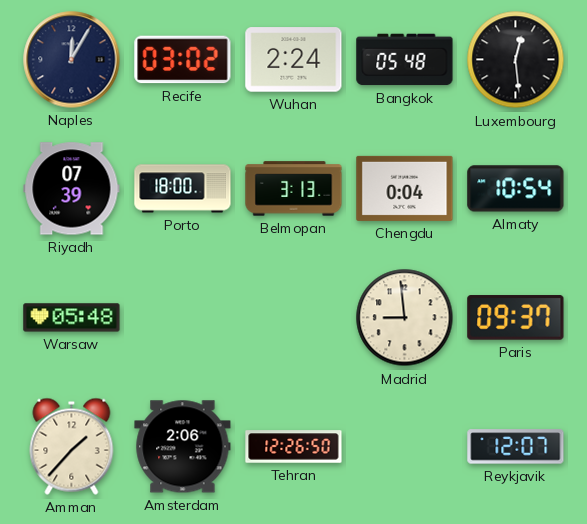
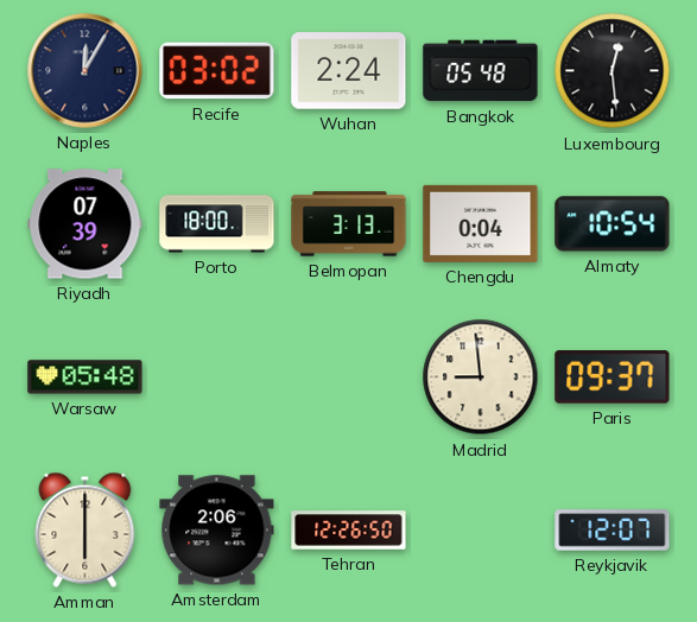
Amman: 1:37 -> 6:00
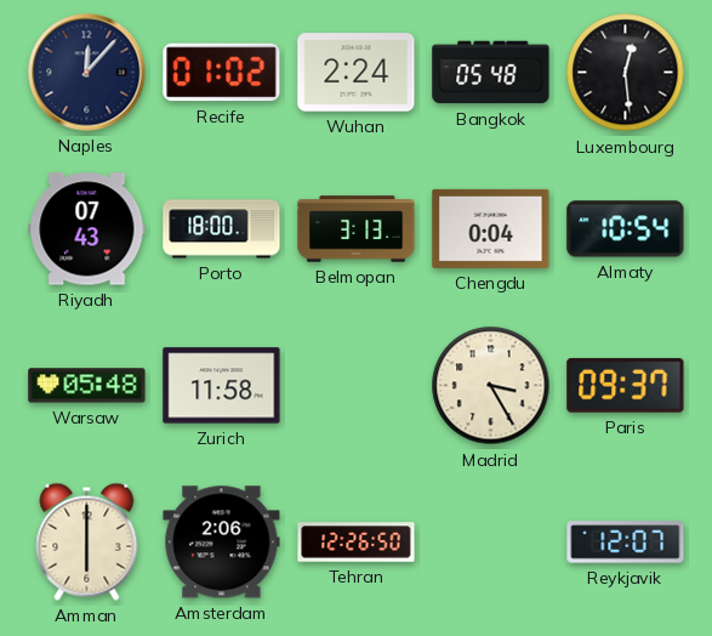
Naples: 12:05 -> 12:07
Recife: 03:02 -> 01:02
Riyadh: 07:39 -> 07:43
Zurich: none -> 11:58
Madrid: 8:59 -> 3:25
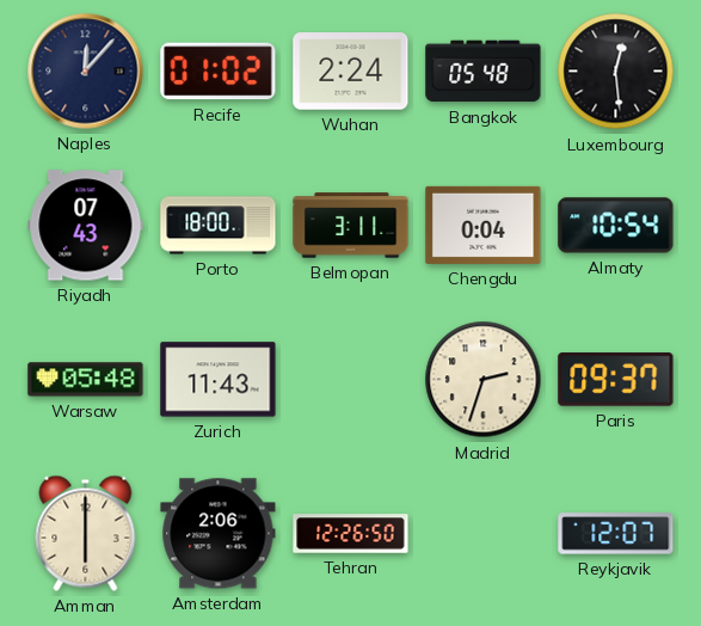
Belmopan: 3:13 -> 3:11
Zurich: 11:58 -> 11:43
Madrid: 3:25 -> 2:33
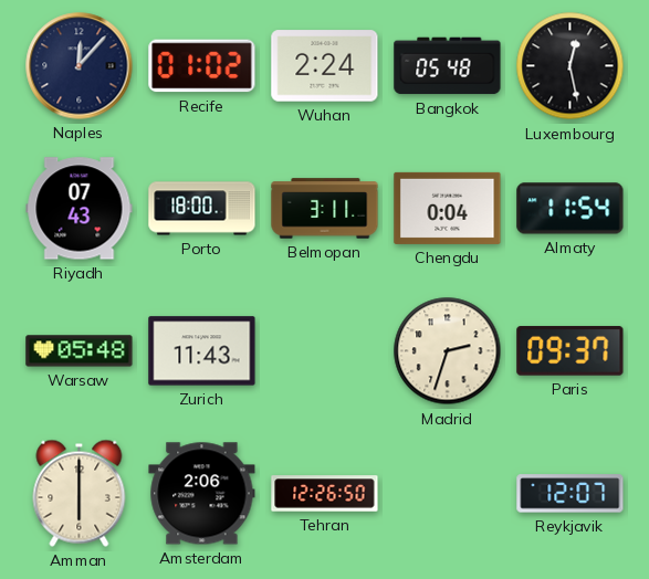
Luxembourg: 12:29 -> 12:28
Almaty: 10:54 -> 11:54
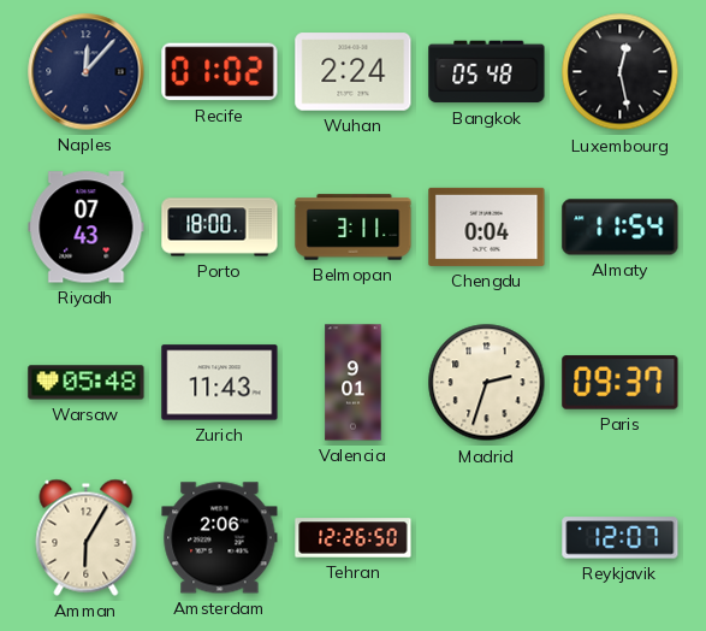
Valencia: none -> 9:01
Amman: 6:00 -> 6:05
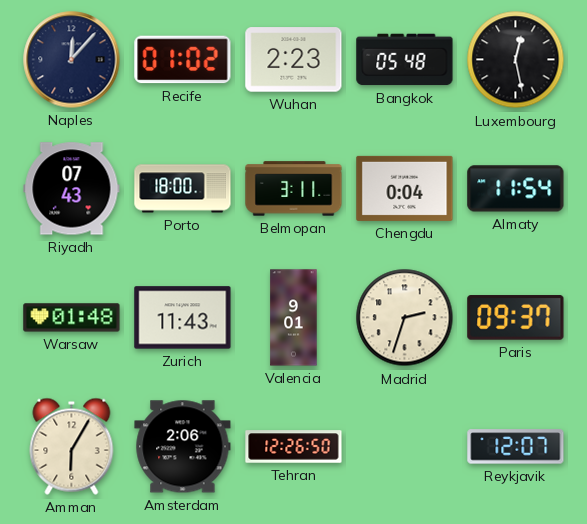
Wuhan: 2:24 -> 2:23
Warsaw: 05:48 -> 01:48
